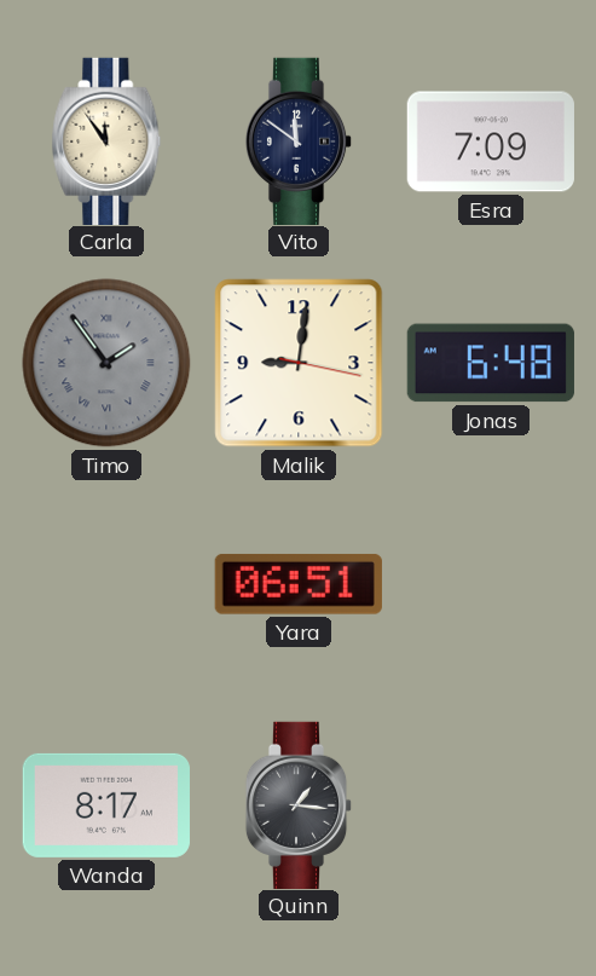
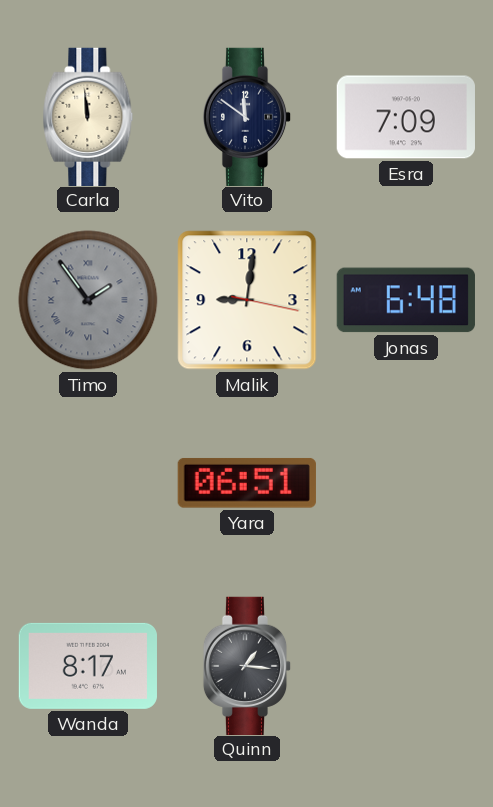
Carla: 11:54 -> 11:59
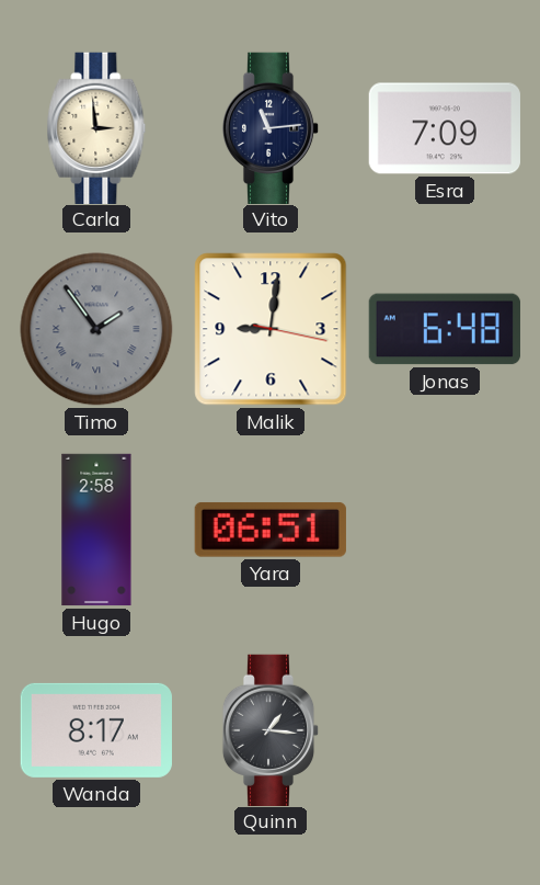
Carla: 11:59 -> 2:59
Vito: 11:51 -> 11:14
Hugo: none -> 2:58
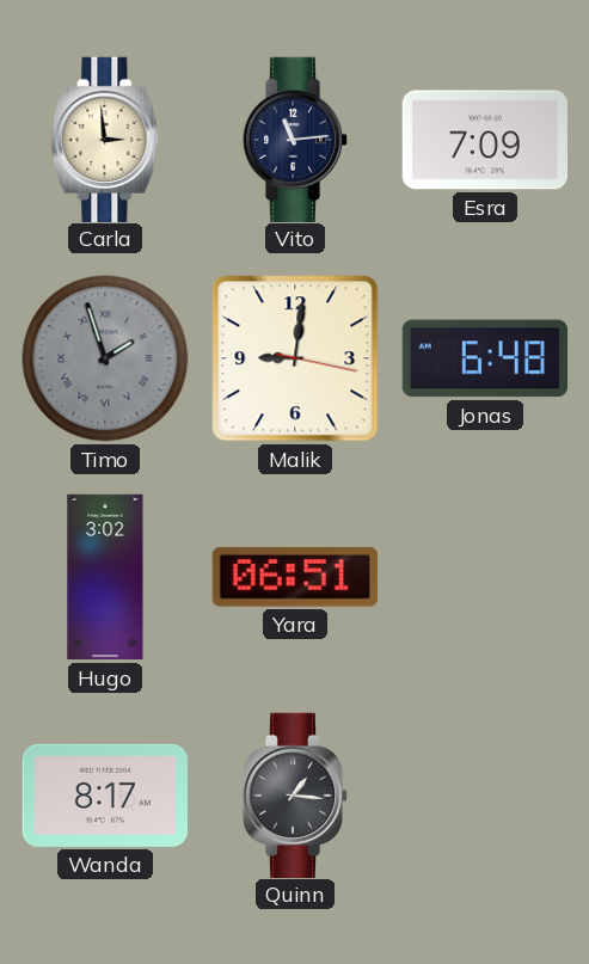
Timo: 1:54 -> 1:57
Hugo: 2:58 -> 3:02
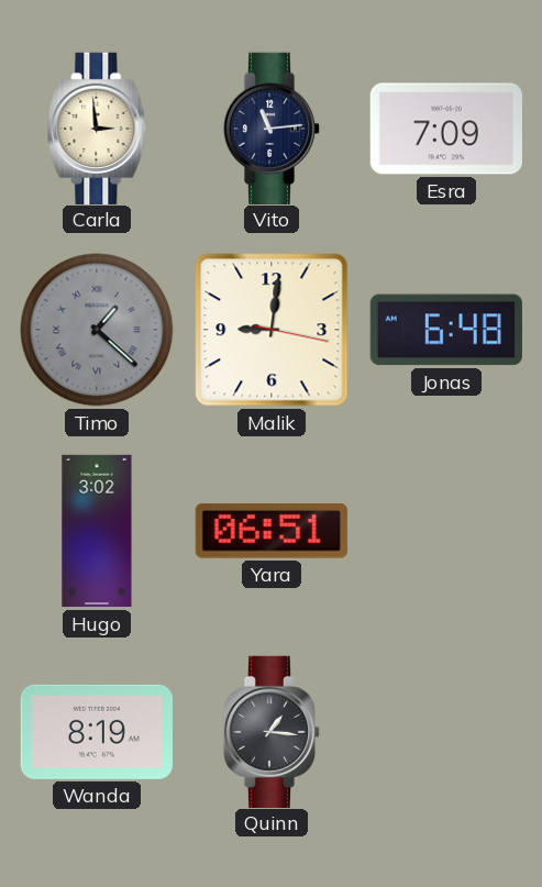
Timo: 1:57 -> 1:22
Wanda: 8:17 -> 8:19
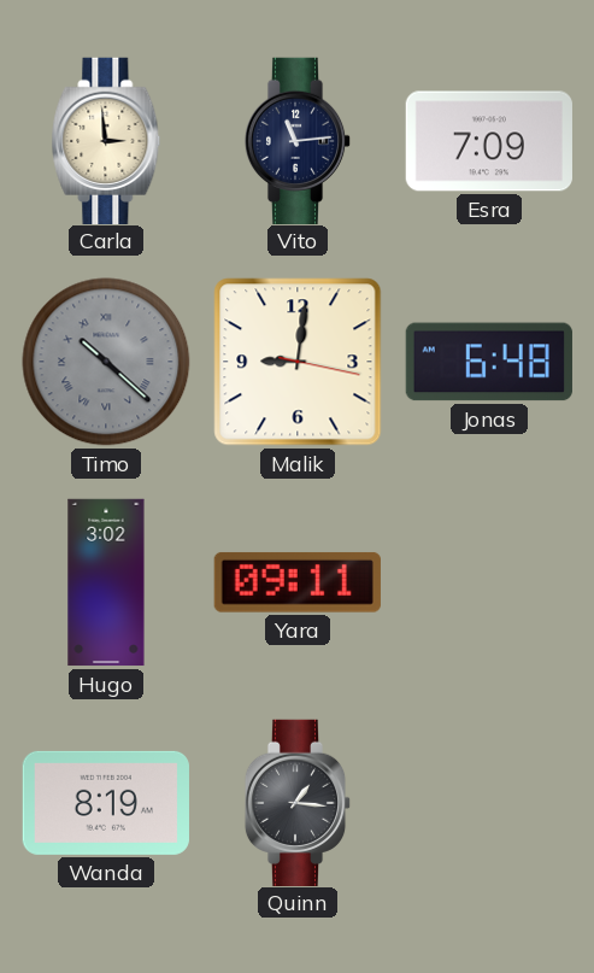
Timo: 1:22 -> 10:22
Yara: 06:51 -> 09:11
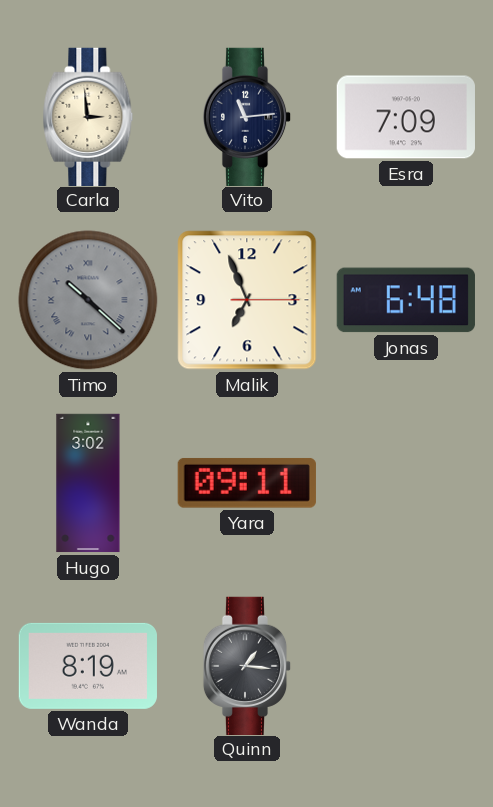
Malik: 9:01 -> 6:56
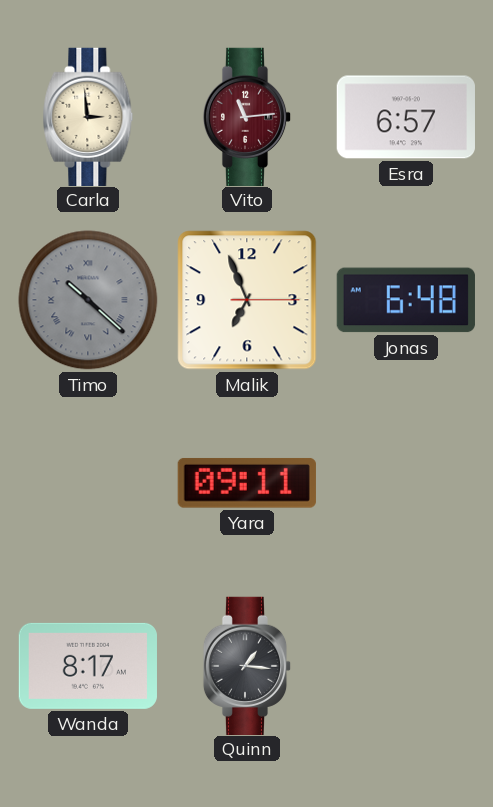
Vito dial: navy -> burgundy
Esra: 7:09 -> 6:57
Hugo: 3:02 -> none
Wanda: 8:19 -> 8:17
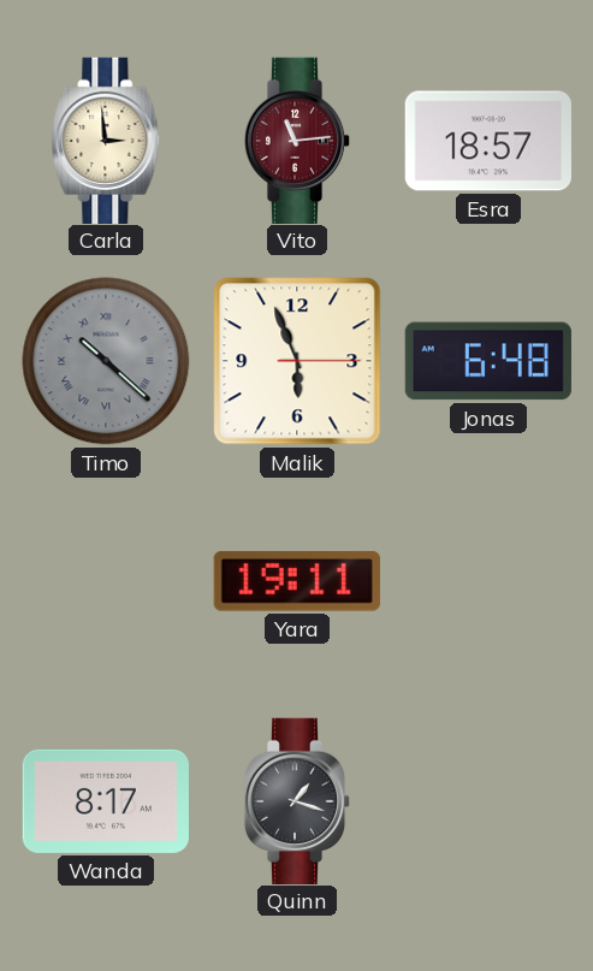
Esra: 6:57 -> 18:57
Malik: 6:56 -> 5:56
Yara: 09:11 -> 19:11
Quinn: 1:16 -> 1:18
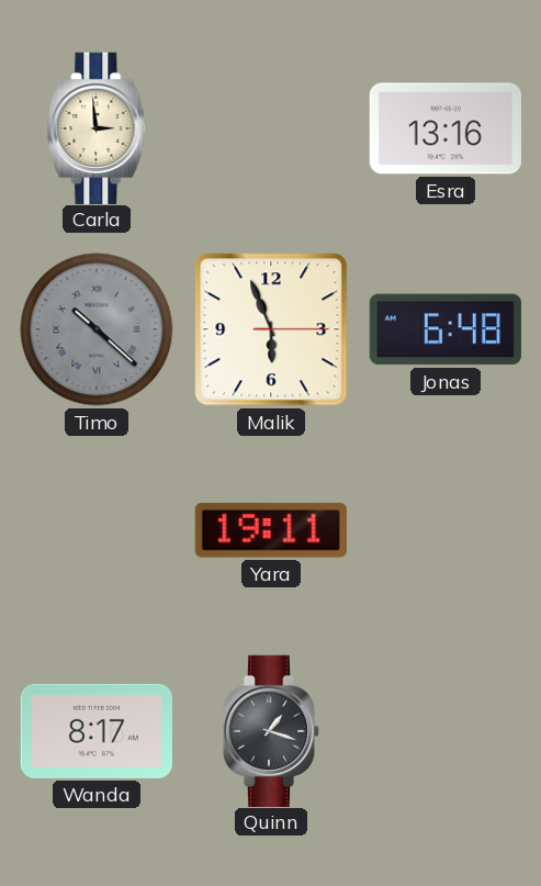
Vito: 11:14 -> none
Esra: 18:57 -> 13:16
